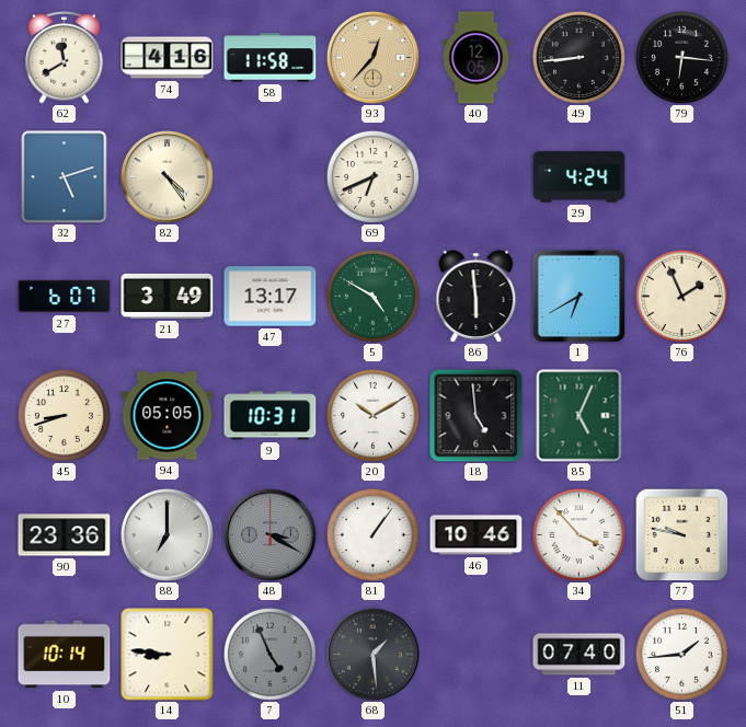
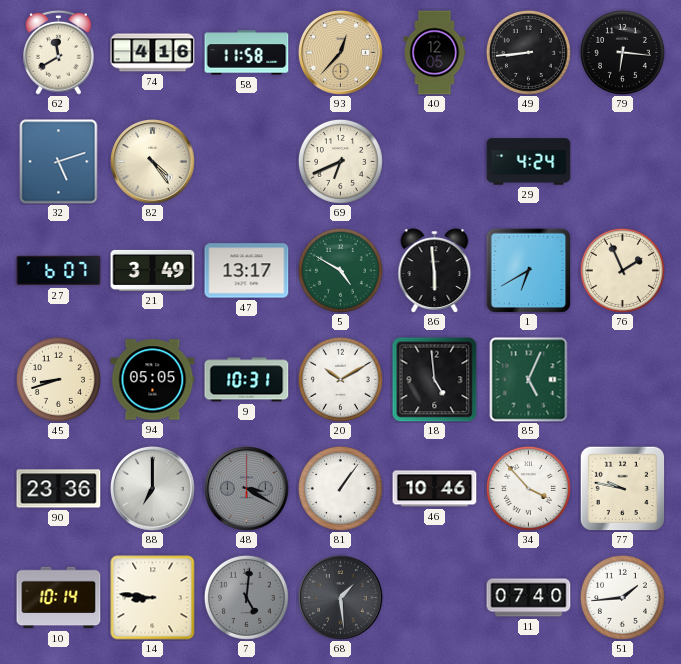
7: 4:56 -> 5:01
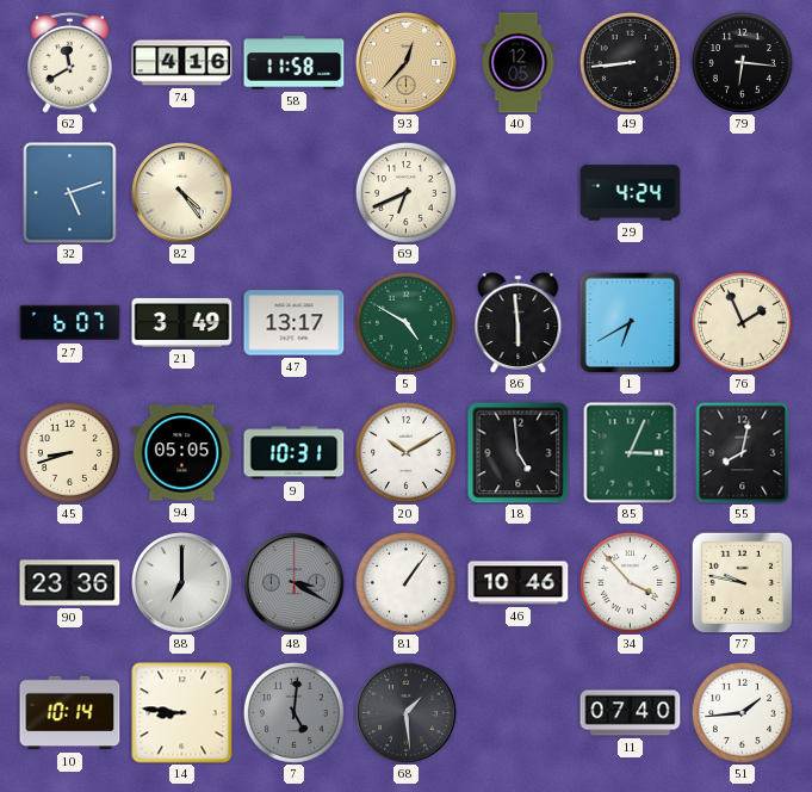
85: 5:04 -> 3:04
55: none -> 8:02
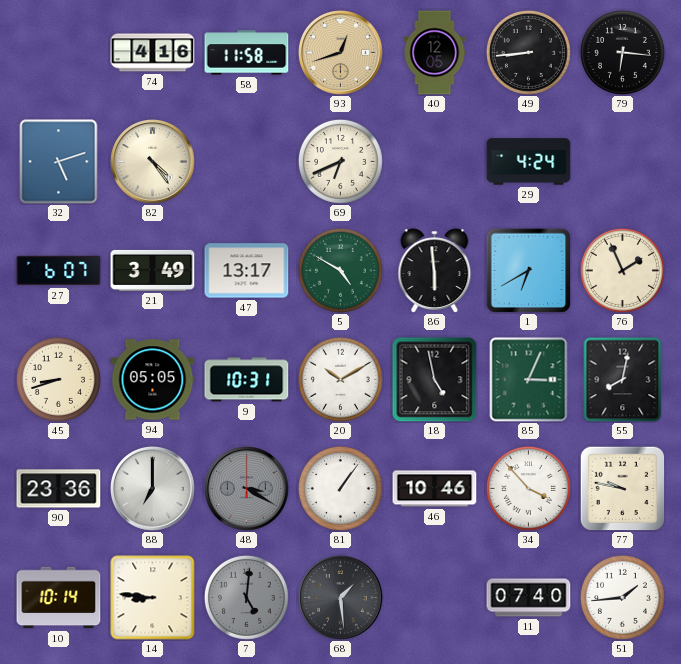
62: 11:40 -> none
93: 12:37 -> 12:42
18: 4:59 -> 4:58
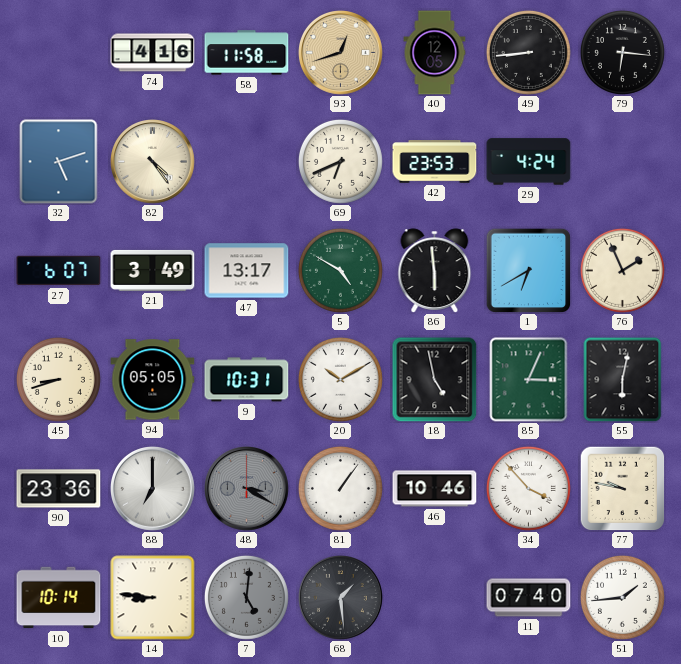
42: none -> 23:53
55: 8:02 -> 6:02
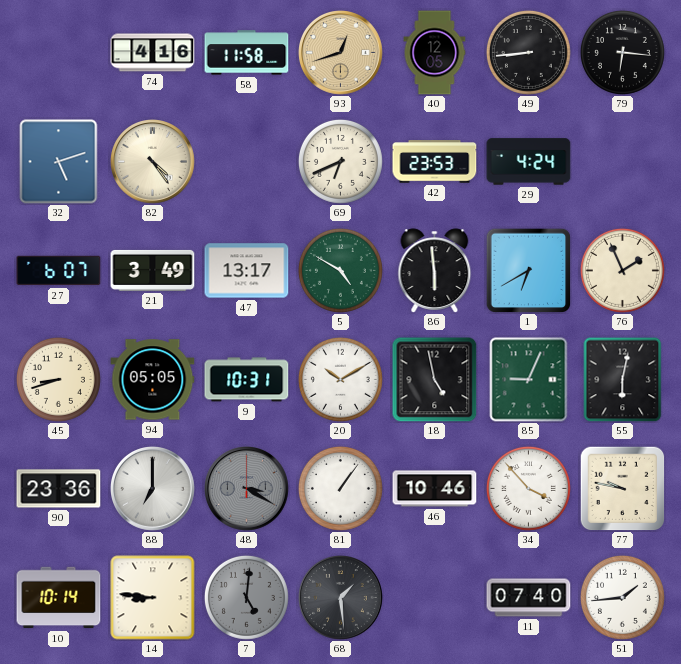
85: 3:04 -> 9:04
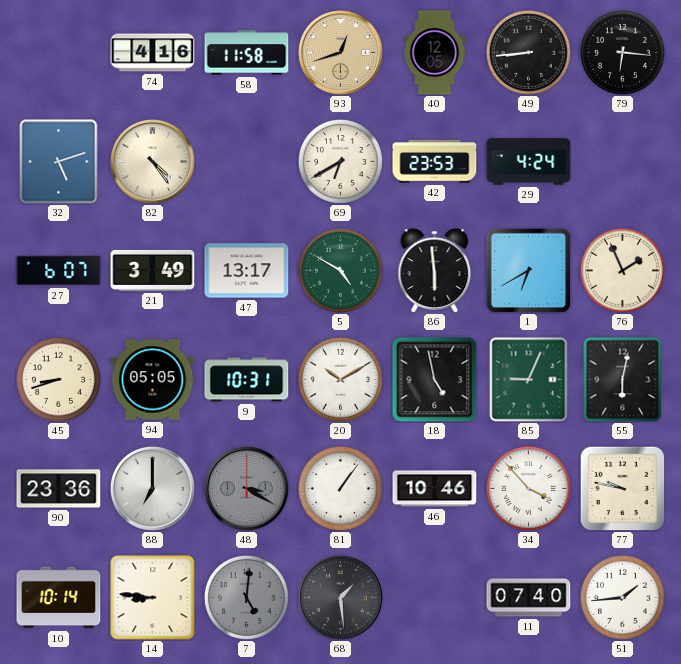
69: 6:41 -> 6:40
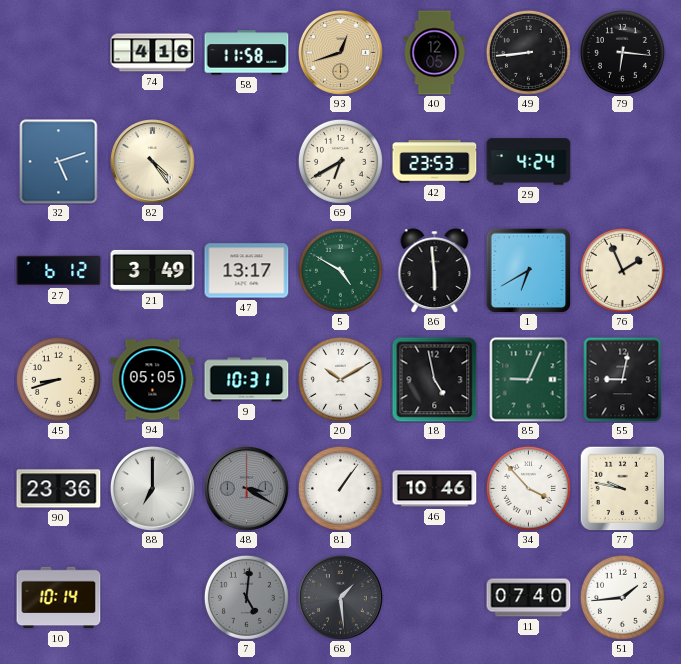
27: 6:07 -> 6:12
55: 6:02 -> 9:02
14: 8:46 -> none
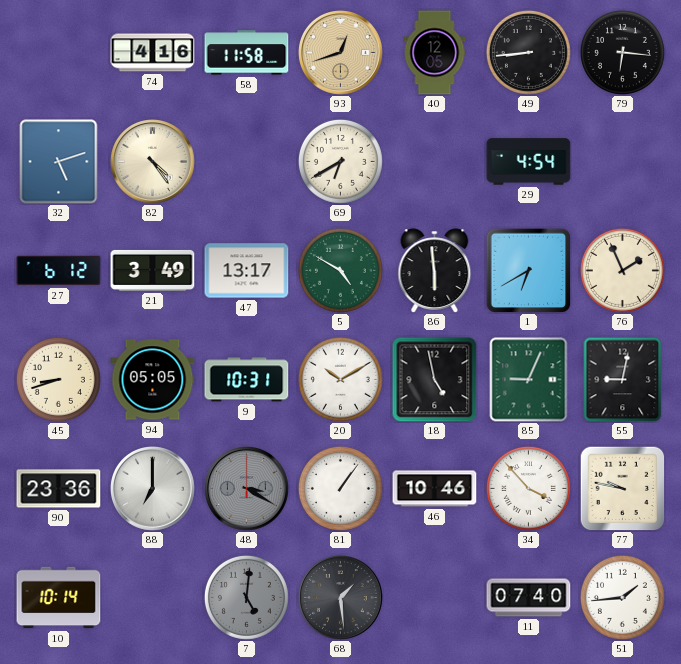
42: 23:53 -> none
29: 4:24 -> 4:54
